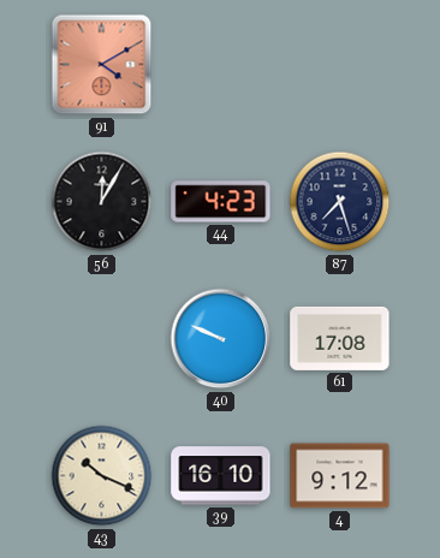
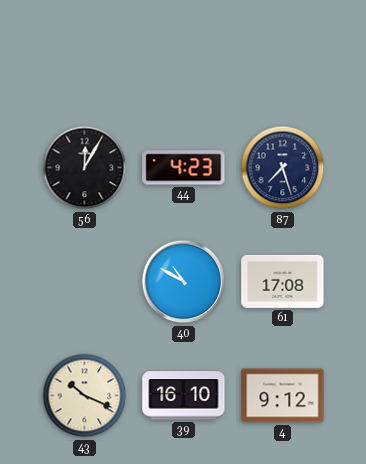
91: 4:10 -> none
40: 9:49 -> 10:50
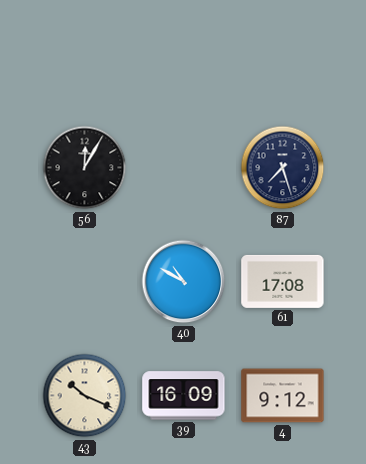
44: 4:23 -> none
39: 16:10 -> 16:09
